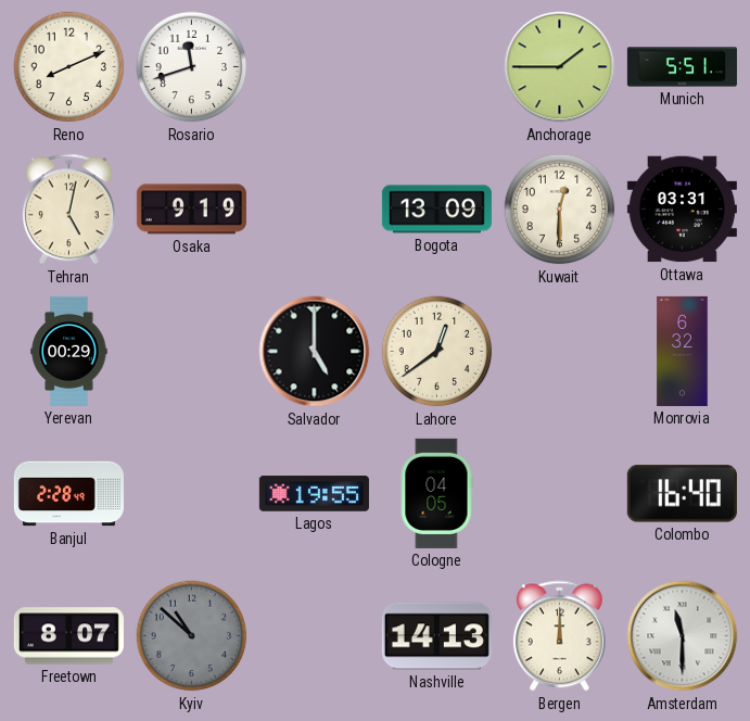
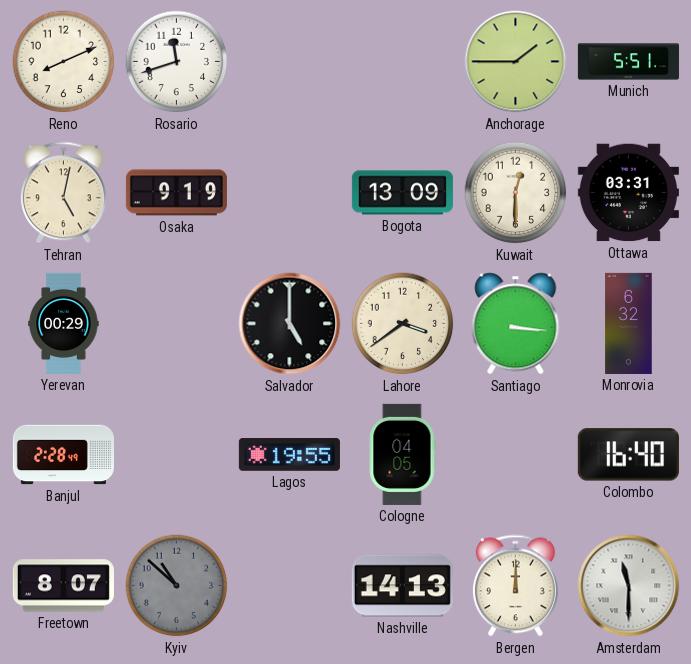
Lahore: 12:39 -> 3:39
Santiago: none -> 3:16
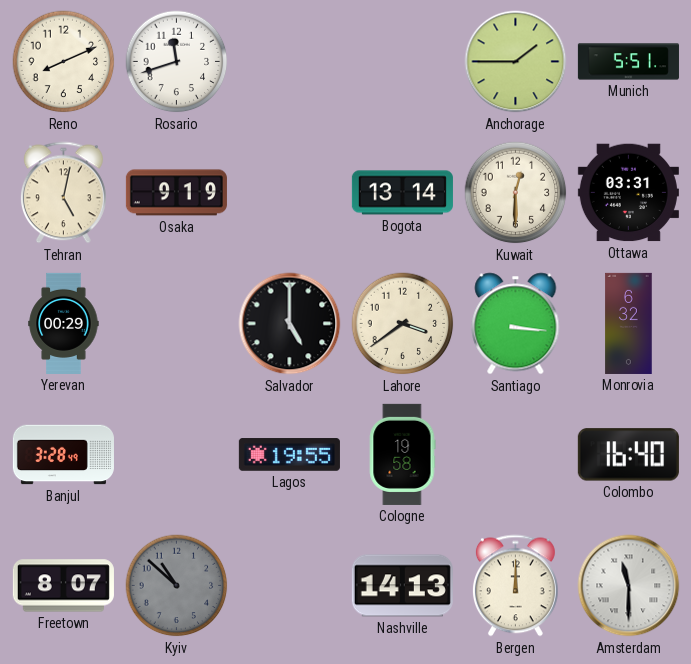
Bogota: 13:09 -> 13:14
Banjul: 2:28 -> 3:28
Cologne: 04:05 -> 19:58
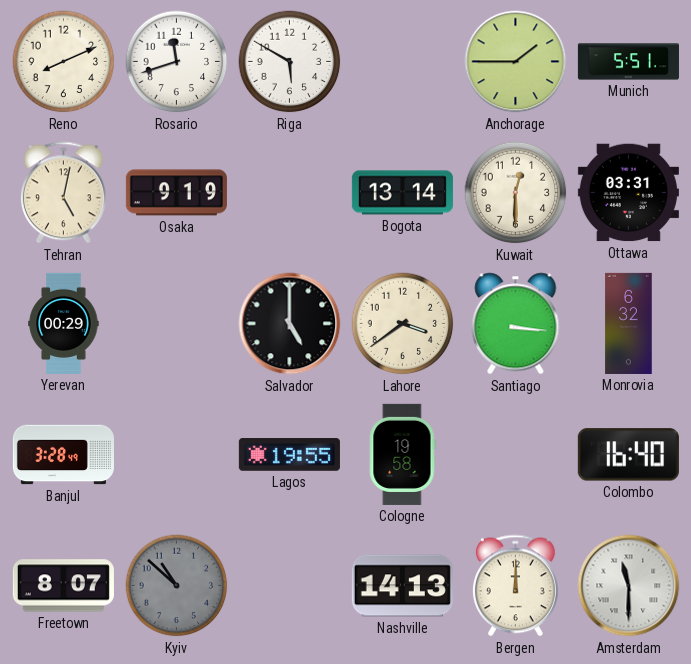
Riga: none -> 5:50
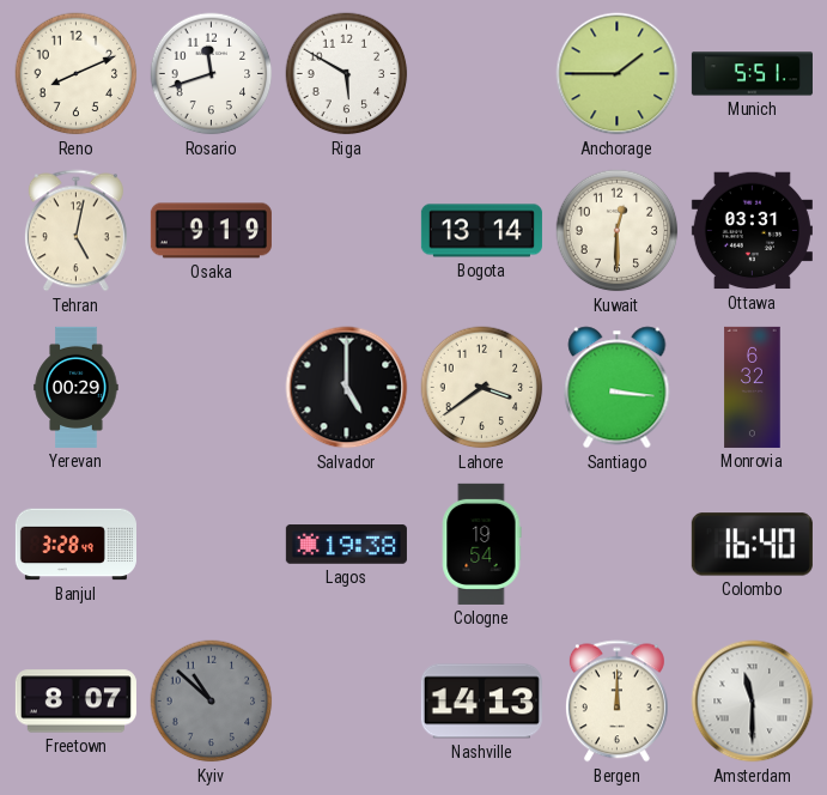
Lagos: 19:55 -> 19:38
Cologne: 19:58 -> 19:54
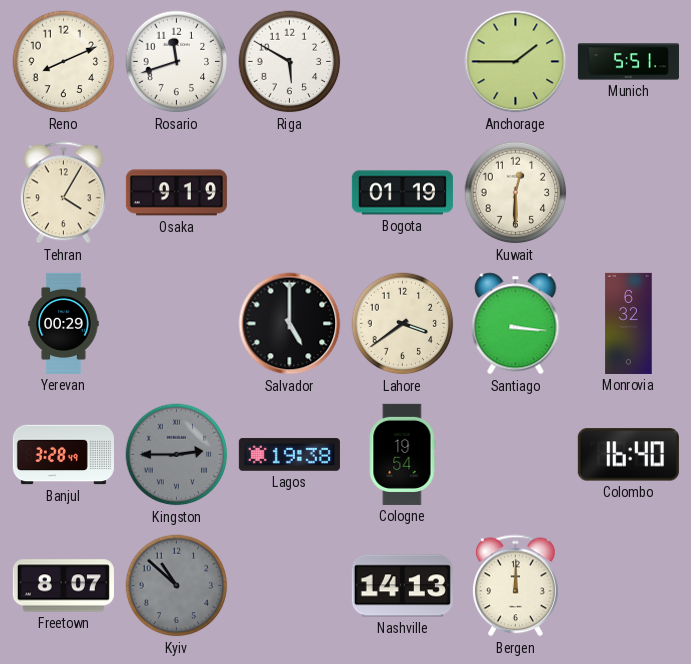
Tehran: 5:02 -> 4:05
Bogota: 13:14 -> 01:19
Ottawa: 03:31 -> none
Kingston: none -> 2:45
Amsterdam: 11:30 -> none
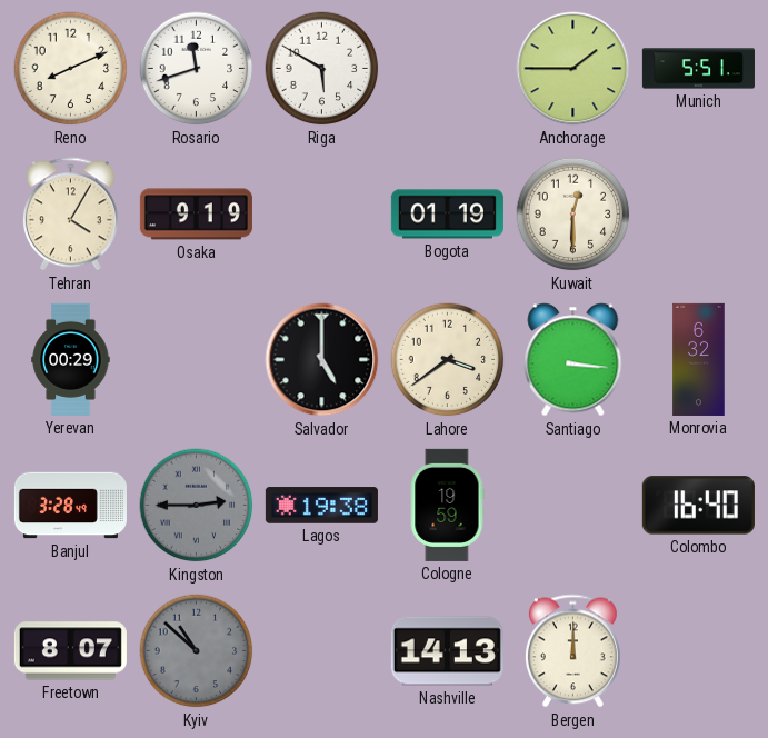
Cologne: 19:54 -> 19:59
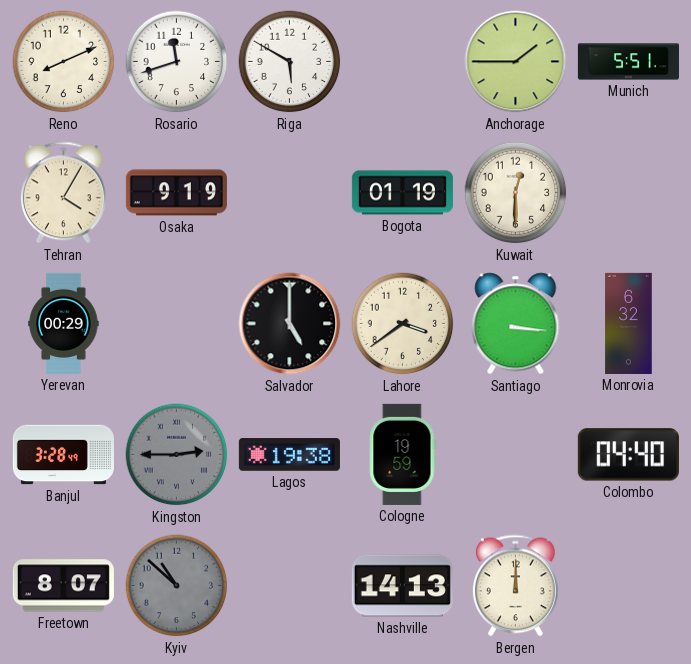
Colombo: 16:40 -> 04:40
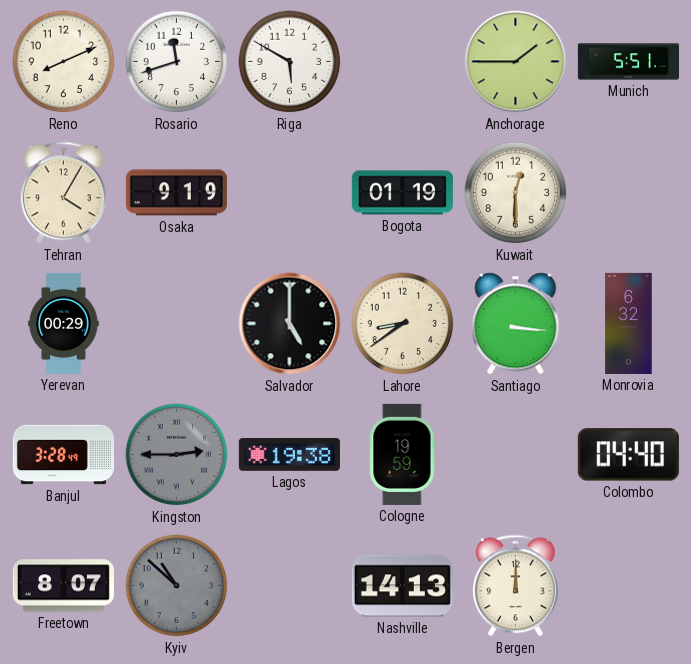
Lahore: 3:39 -> 8:39
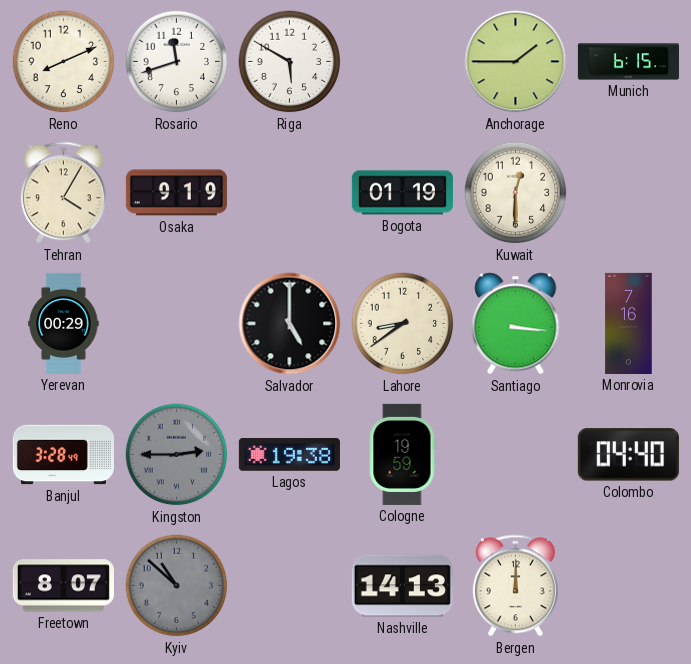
Munich: 5:51 -> 6:15
Monrovia: 6:32 -> 7:16
